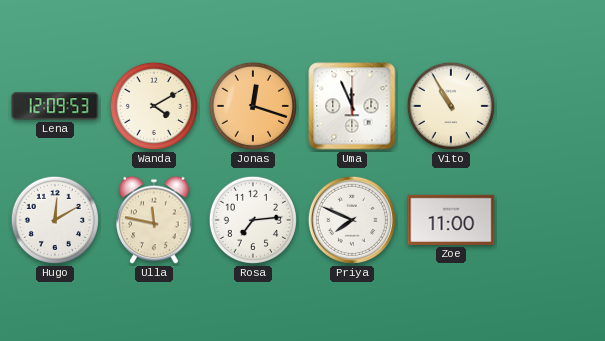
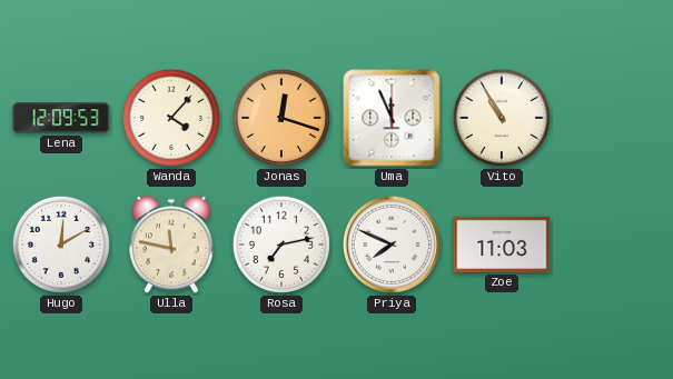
Wanda: 4:10 -> 4:07
Rosa: 7:14 -> 7:13
Zoe: 11:00 -> 11:03
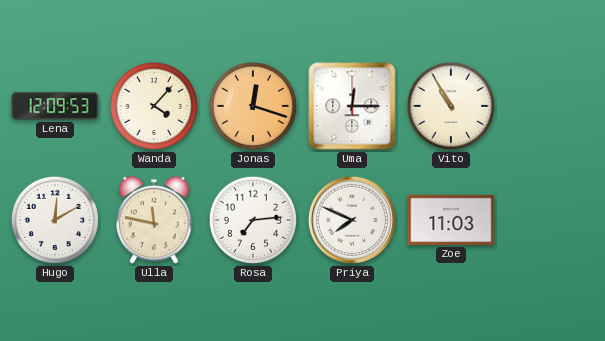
Uma: 11:56 -> 12:15
Rosa: 7:13 -> 7:14
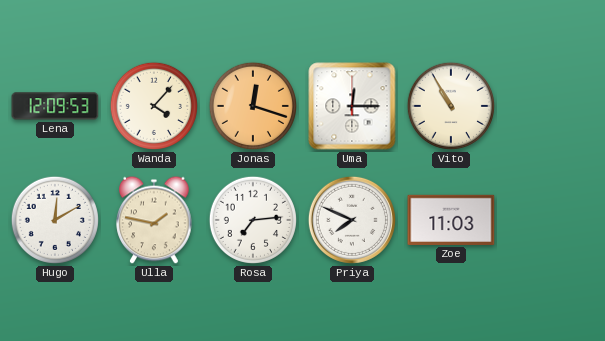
Ulla: 11:47 -> 1:47
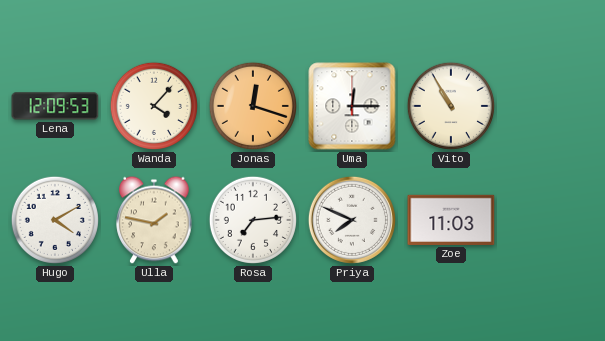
Hugo: 12:10 -> 4:10
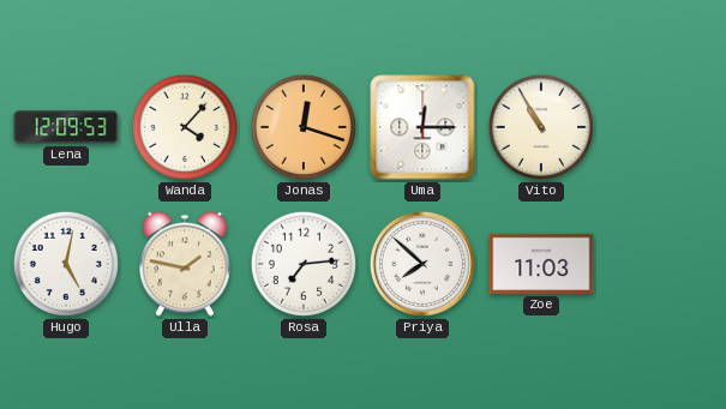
Hugo: 4:10 -> 5:02
Priya: 7:49 -> 7:52
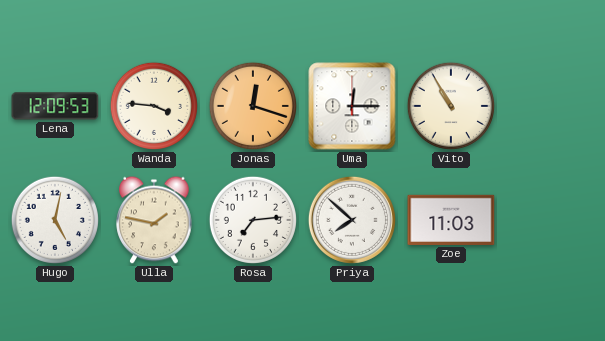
Wanda: 4:07 -> 3:46
